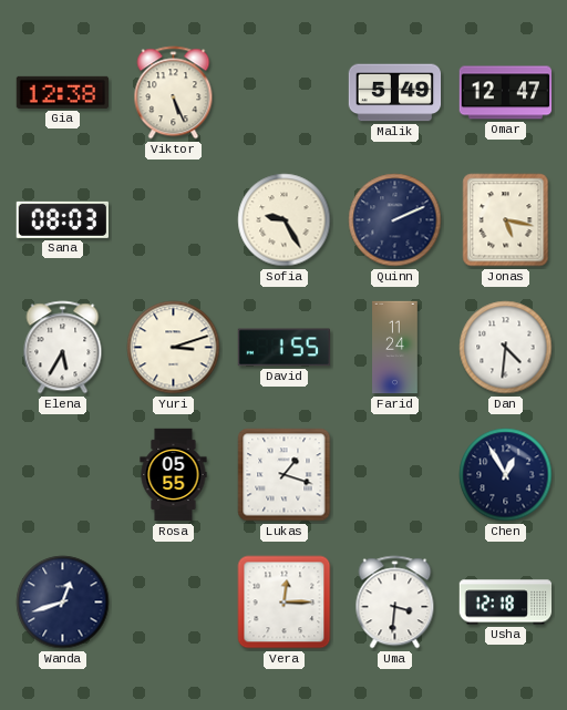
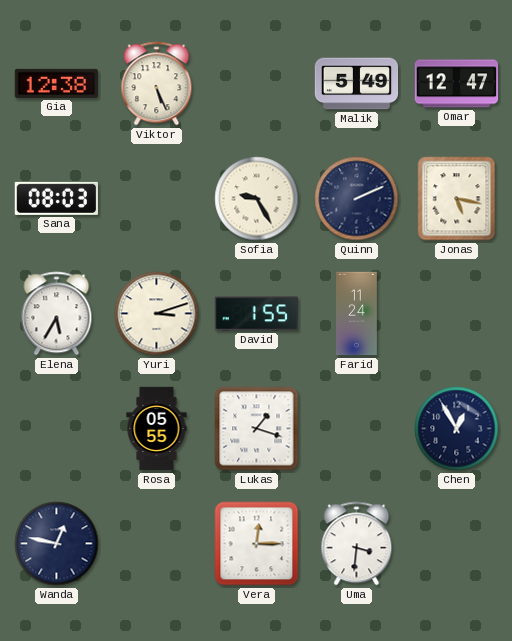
Dan: 4:31 -> none
Wanda: 12:42 -> 12:47
Usha: 12:18 -> none
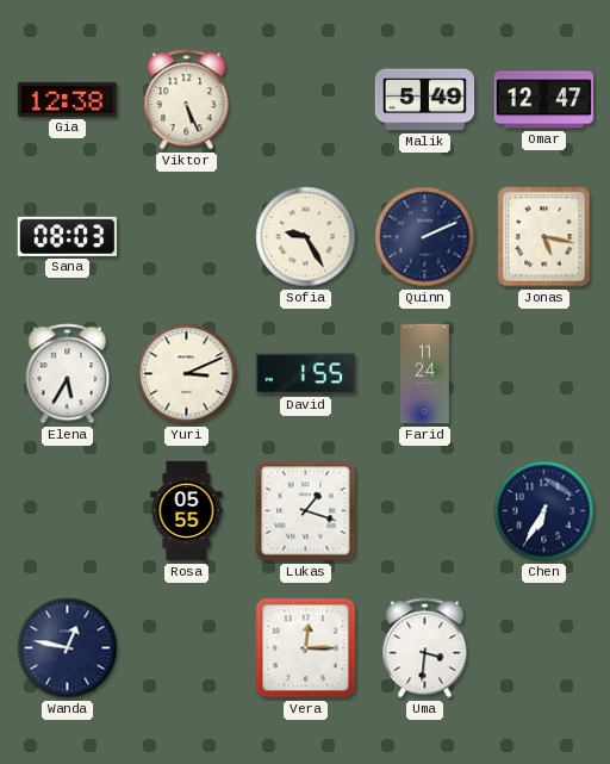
Yuri: 3:12 -> 3:11
Chen: 12:55 -> 6:35
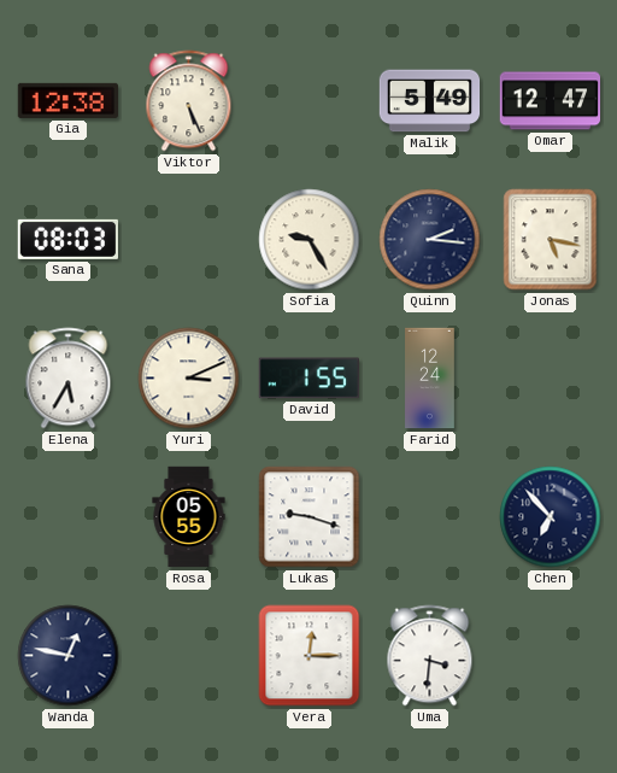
Quinn: 2:11 -> 2:16
Farid: 11:24 -> 12:24
Lukas: 1:18 -> 9:18
Chen: 6:35 -> 6:53
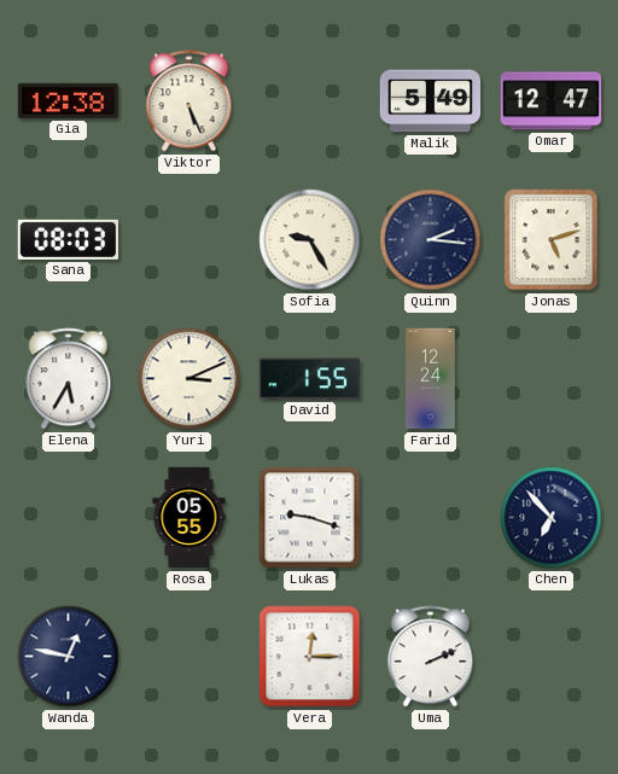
Jonas: 5:17 -> 5:12
Uma: 3:31 -> 2:11
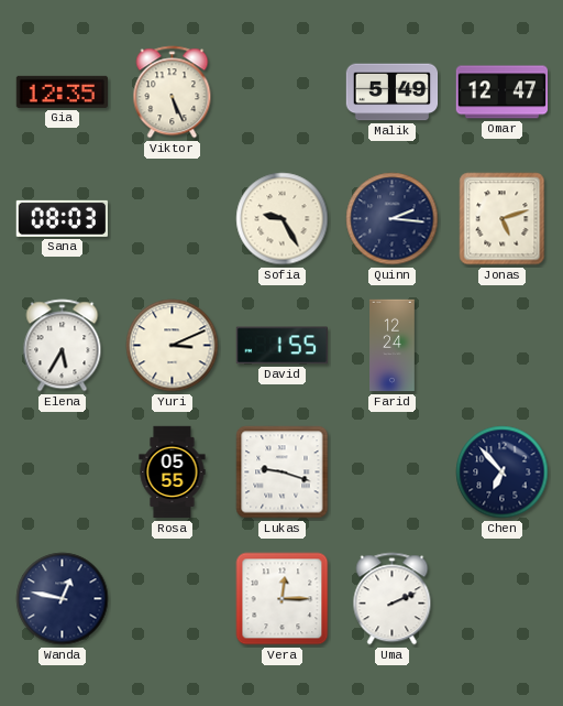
Gia: 12:38 -> 12:35
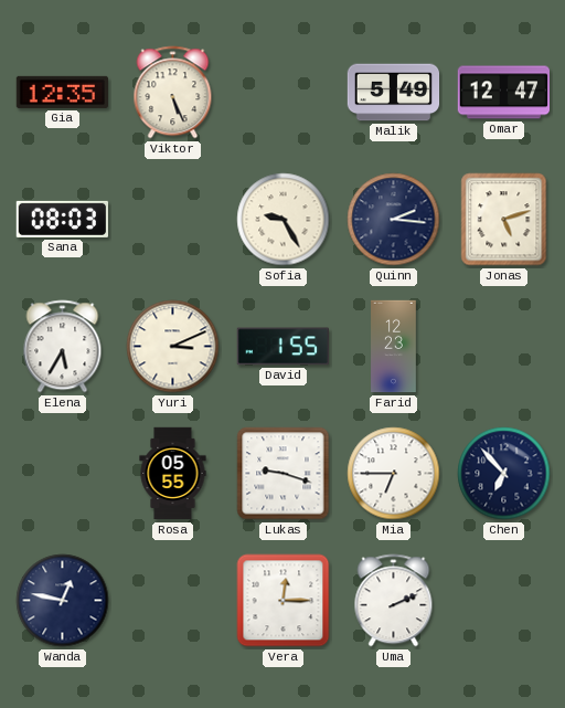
Farid: 12:24 -> 12:23
Mia: none -> 6:45
